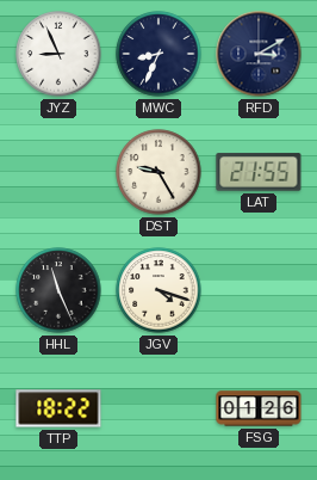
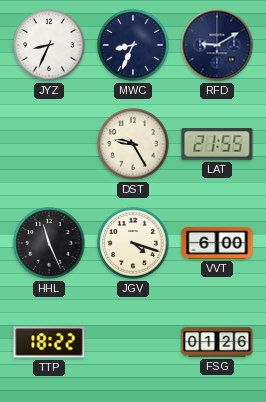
JYZ: 8:56 -> 8:34
RFD: 3:10 -> 9:10
VVT: none -> 6:00
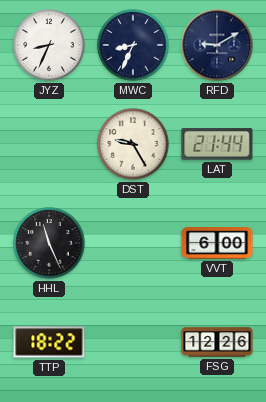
LAT: 21:55 -> 21:44
JGV: 4:18 -> none
FSG: 01:26 -> 12:26
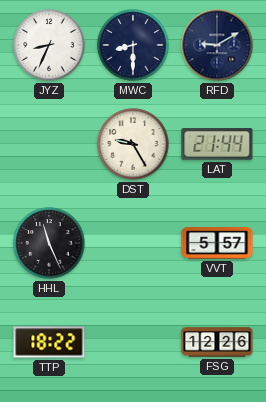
MWC: 8:34 -> 8:30
VVT: 6:00 -> 5:57
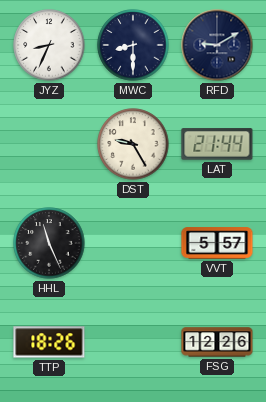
TTP: 18:22 -> 18:26
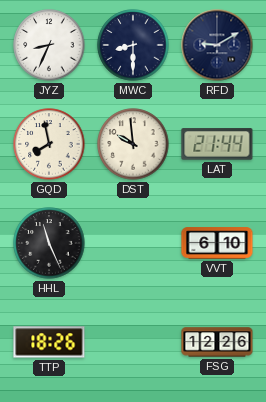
GQD: none -> 7:58
DST: 9:25 -> 9:59
VVT: 5:57 -> 6:10
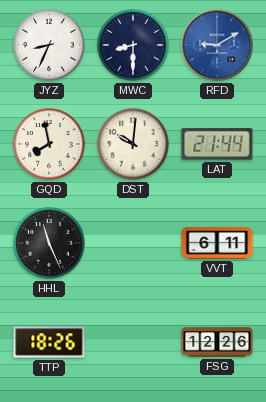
RFD dial: navy -> blue
DST: 9:59 -> 10:01
VVT: 6:10 -> 6:11
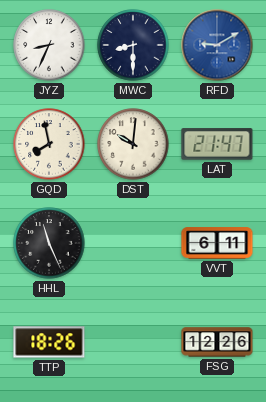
LAT: 21:44 -> 21:47
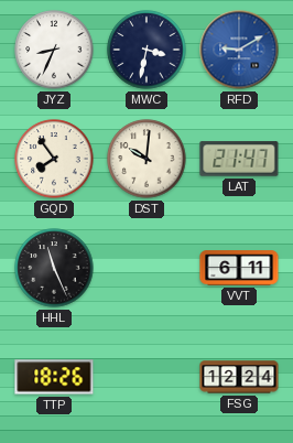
MWC: 8:30 -> 3:32
GQD: 7:58 -> 7:54
FSG: 12:26 -> 12:24
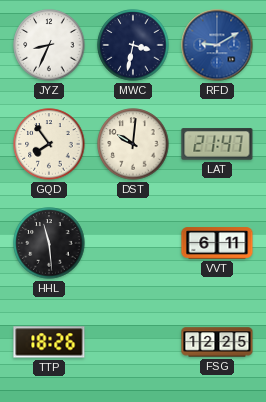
HHL: 11:26 -> 11:29
FSG: 12:24 -> 12:25
